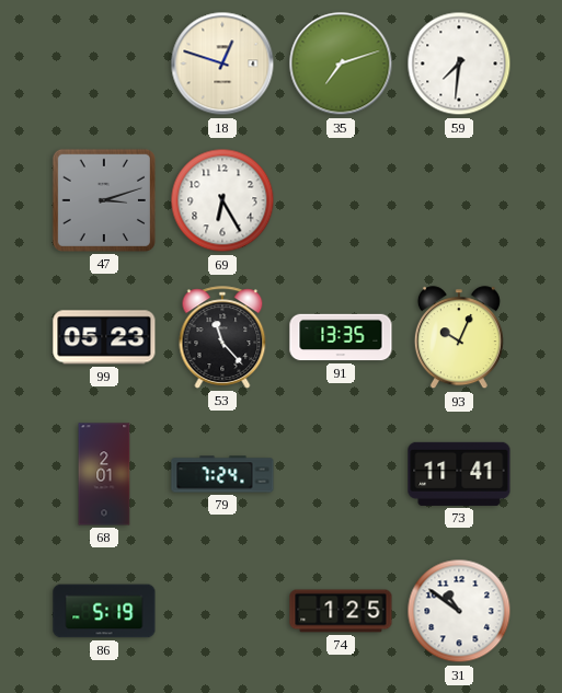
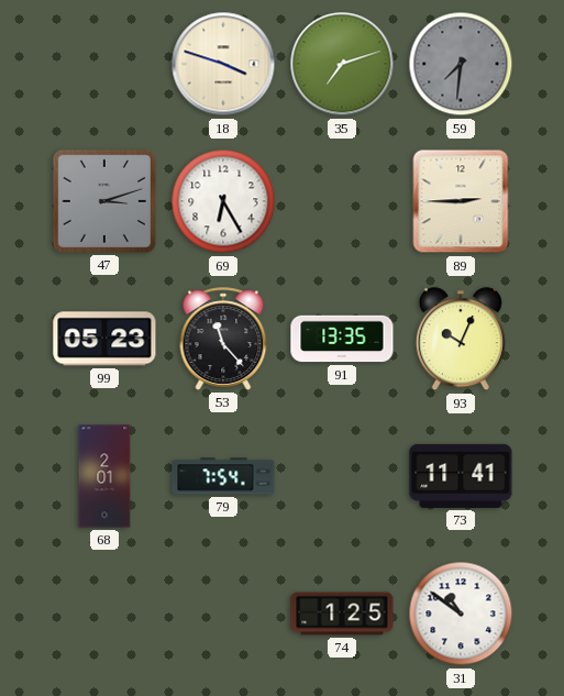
18: 12:48 -> 3:48
59 dial: white -> grey
89: none -> 2:45
79: 7:24 -> 7:54
86: 5:19 -> none
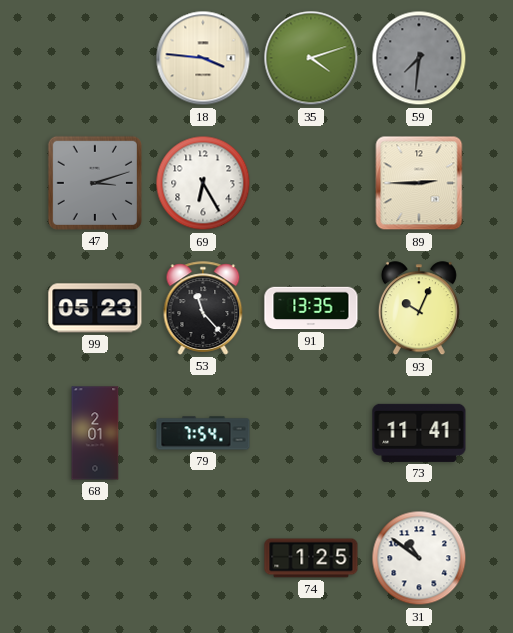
18: 3:48 -> 3:46
35: 7:12 -> 4:12
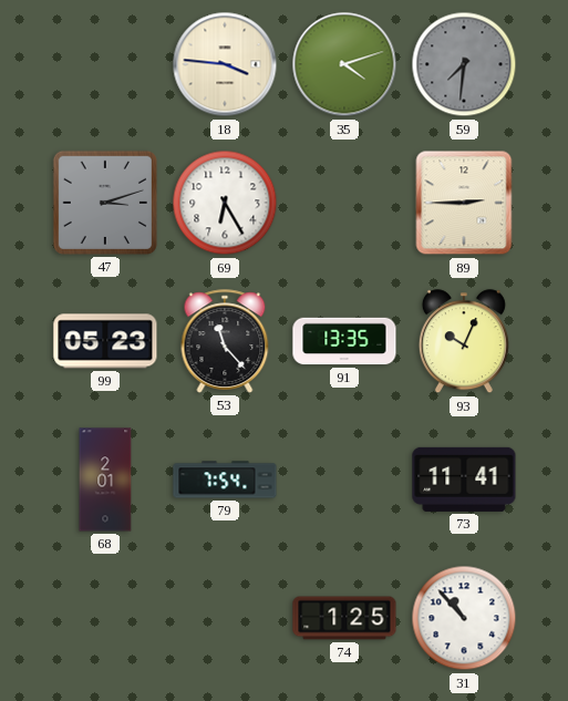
31: 10:51 -> 10:53
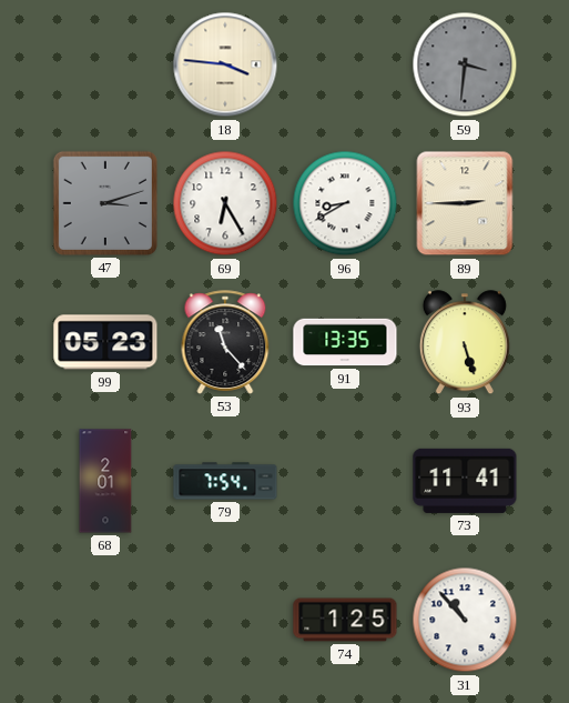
35: 4:12 -> none
59: 7:31 -> 3:31
96: none -> 8:40
93: 10:04 -> 5:27
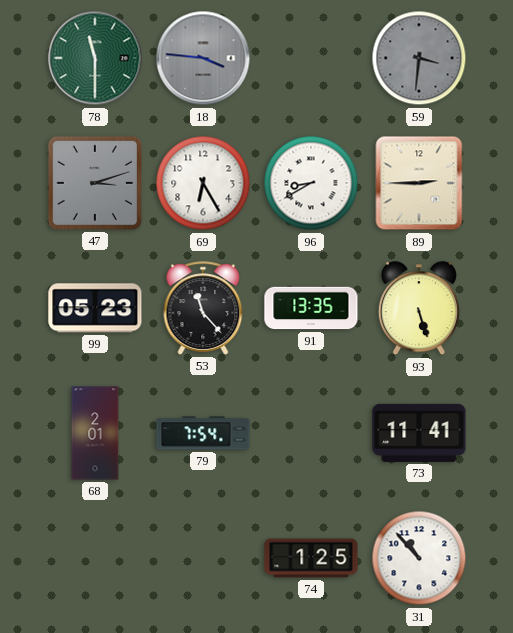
78: none -> 11:30
18 dial: cream -> grey
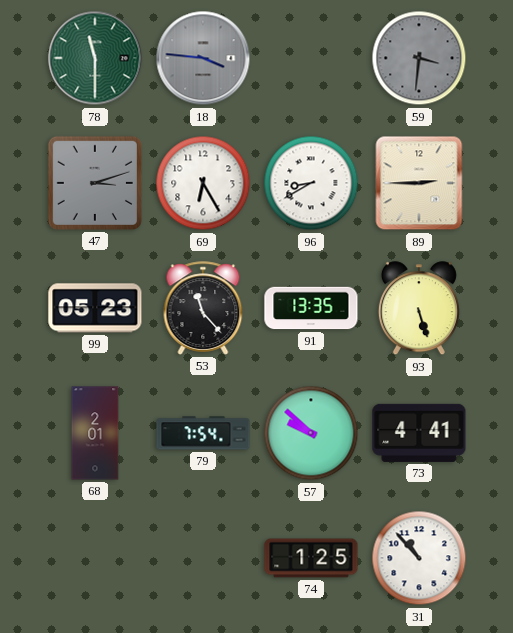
57: none -> 9:52
73: 11:41 -> 4:41
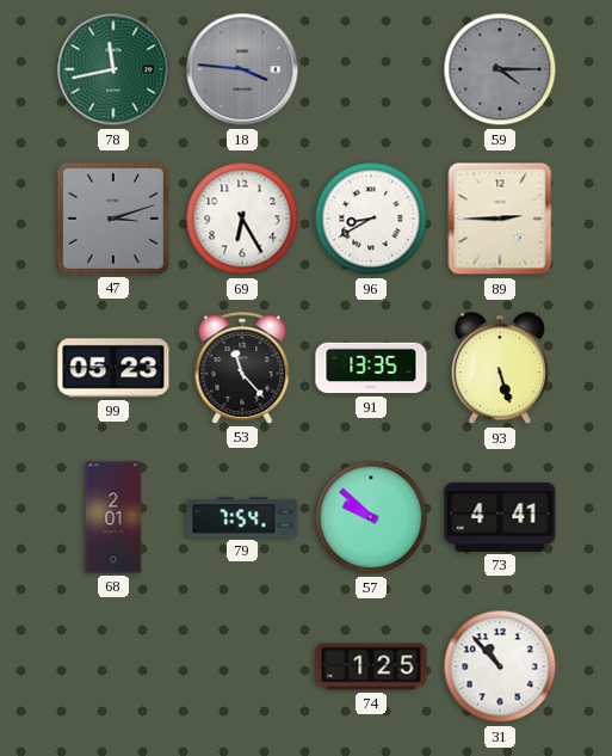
78: 11:30 -> 11:43
59: 3:31 -> 4:15
